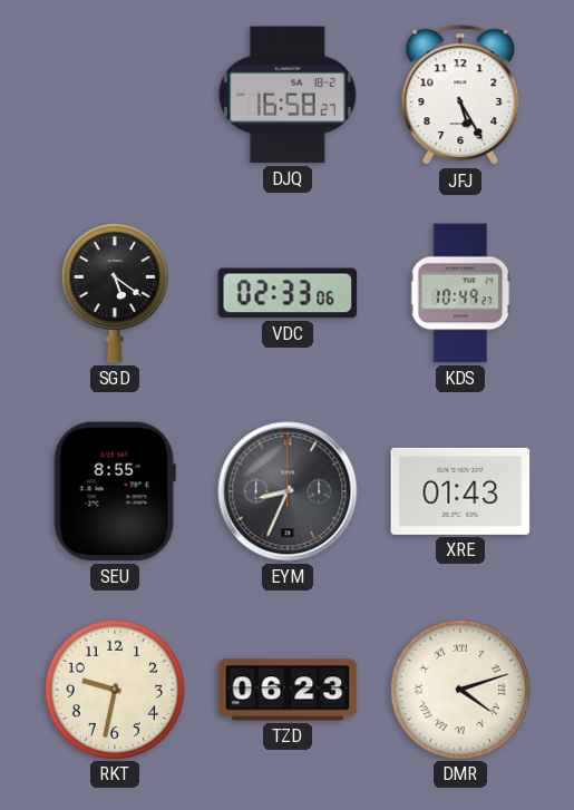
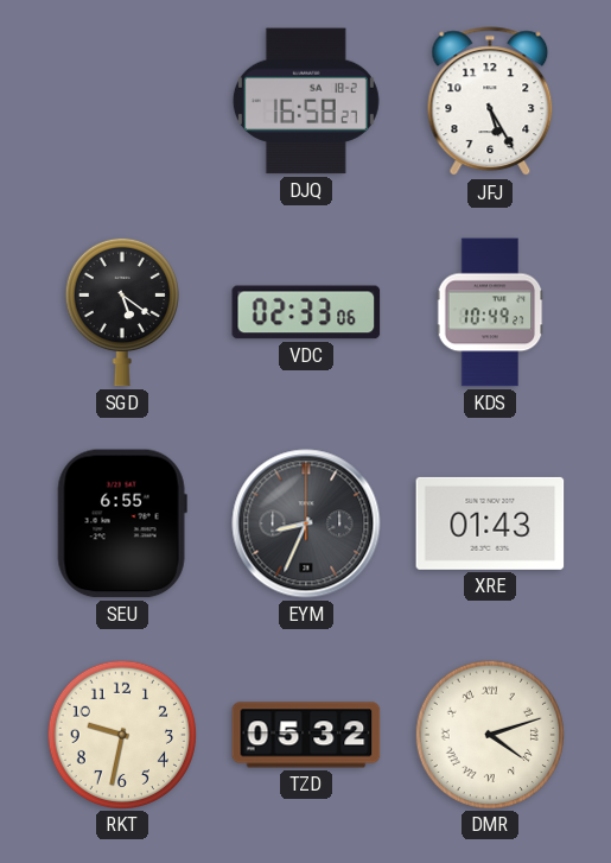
SEU: 8:55 -> 6:55
TZD: 06:23 -> 05:32
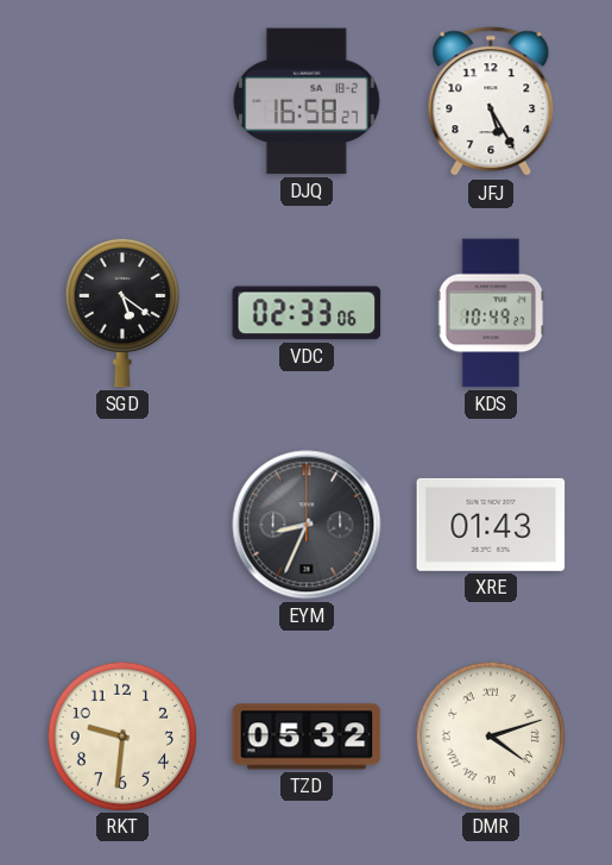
SEU: 6:55 -> none
RKT: 9:32 -> 9:31
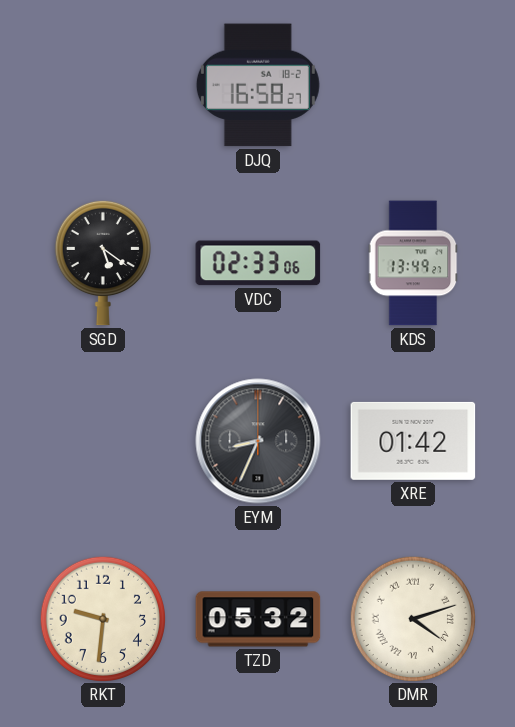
JFJ: 5:25 -> none
KDS: 10:49 -> 13:49
XRE: 01:43 -> 01:42
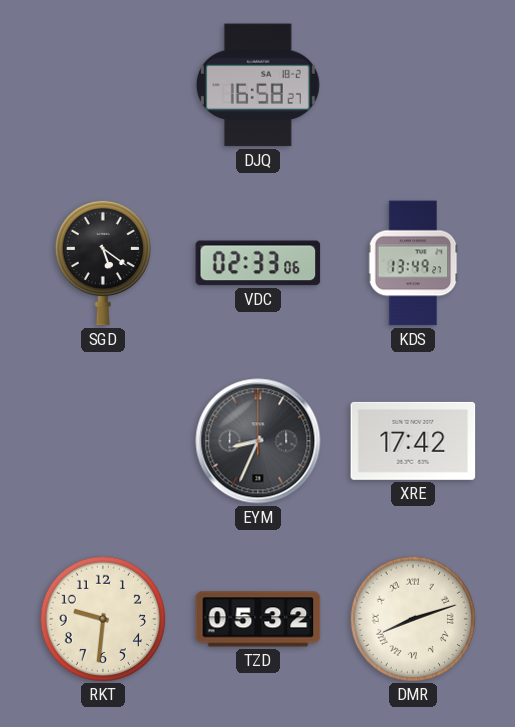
XRE: 01:42 -> 17:42
DMR: 4:12 -> 8:12
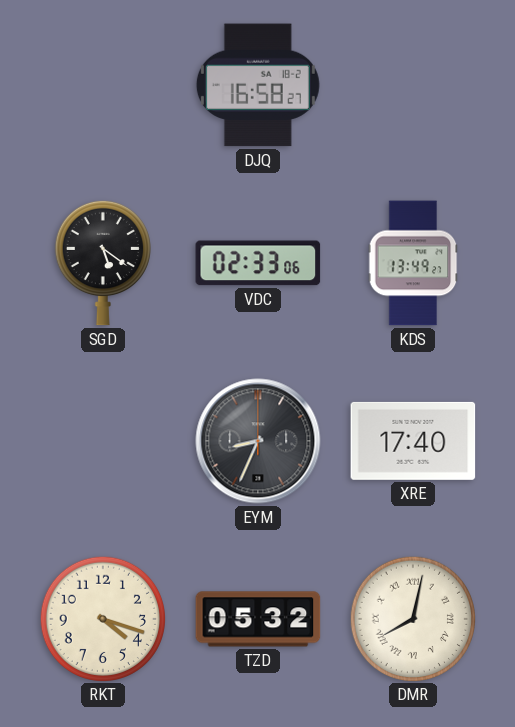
XRE: 17:42 -> 17:40
RKT: 9:31 -> 4:18
DMR: 8:12 -> 8:02
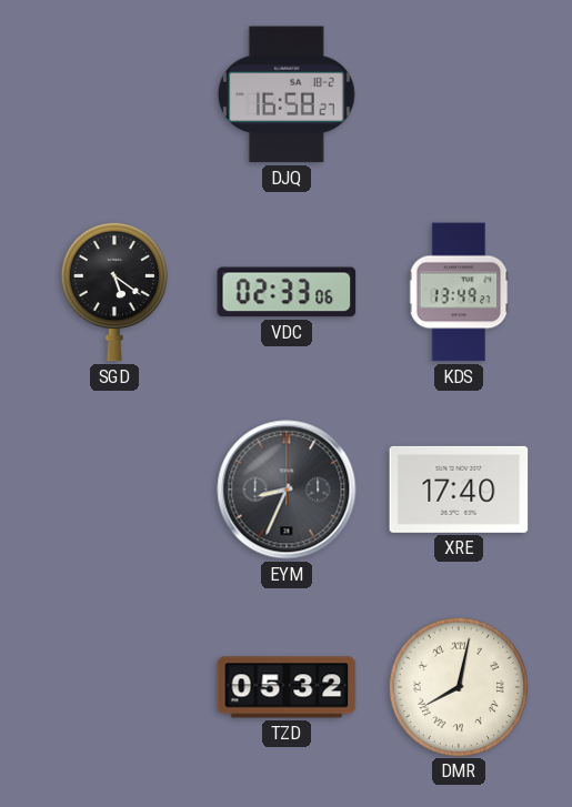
RKT: 4:18 -> none
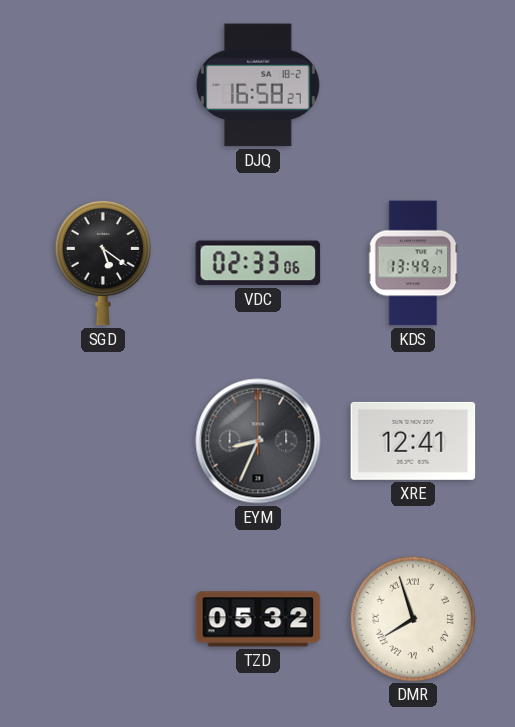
XRE: 17:40 -> 12:41
DMR: 8:02 -> 7:57
